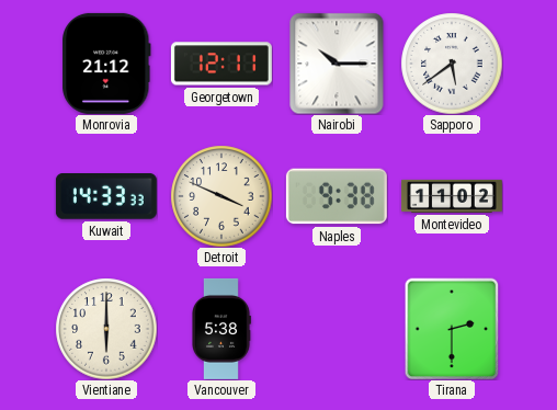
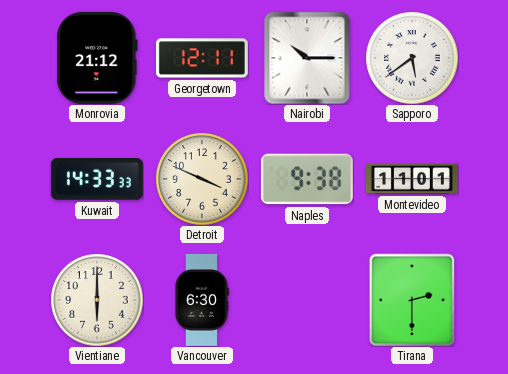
Montevideo: 11:02 -> 11:01
Vancouver: 5:38 -> 6:30
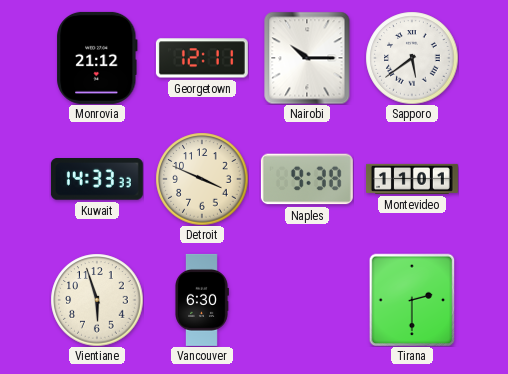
Vientiane: 6:00 -> 5:57
